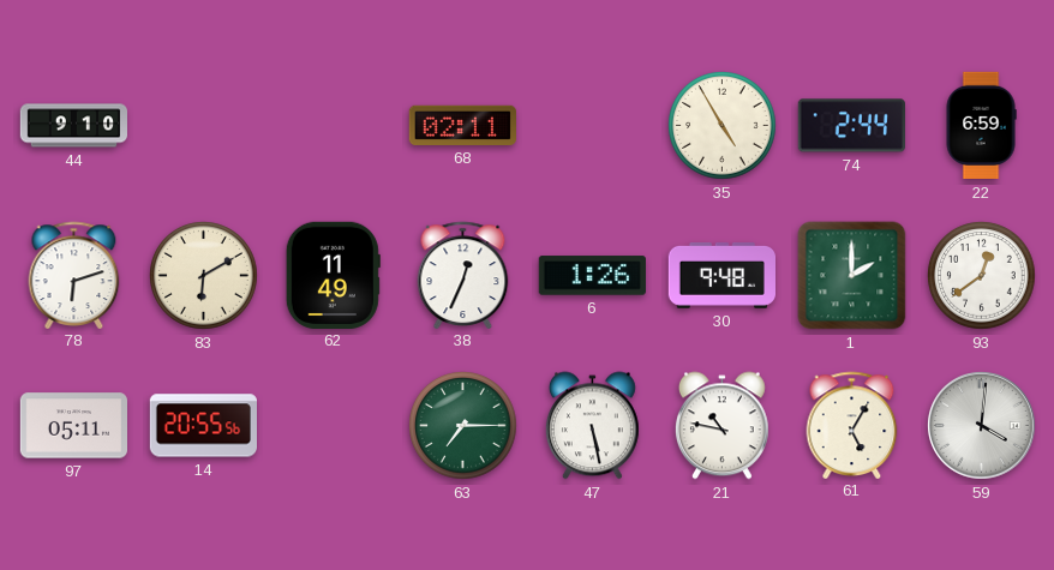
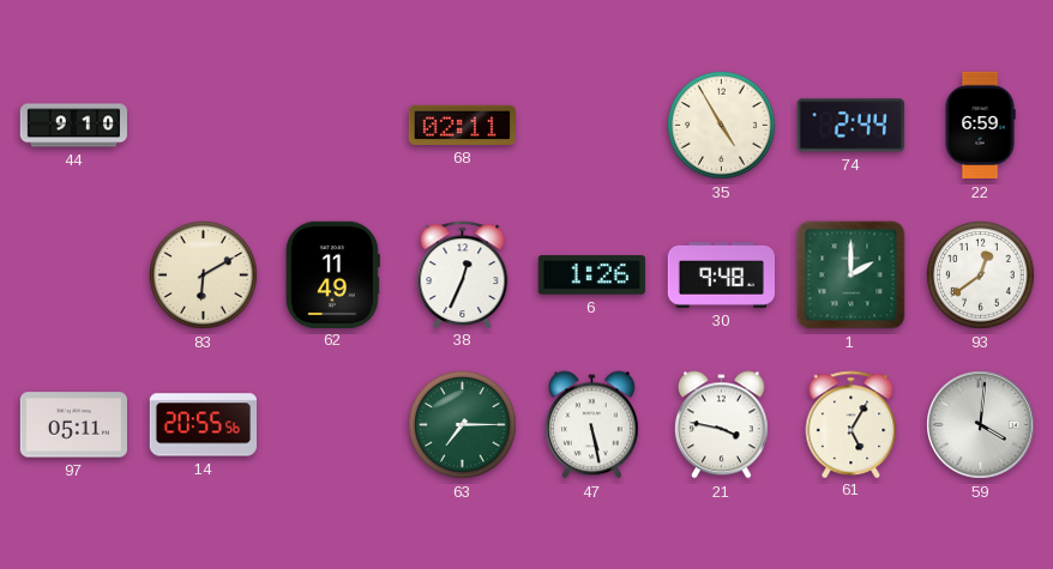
78: 6:12 -> none
21: 10:47 -> 3:47
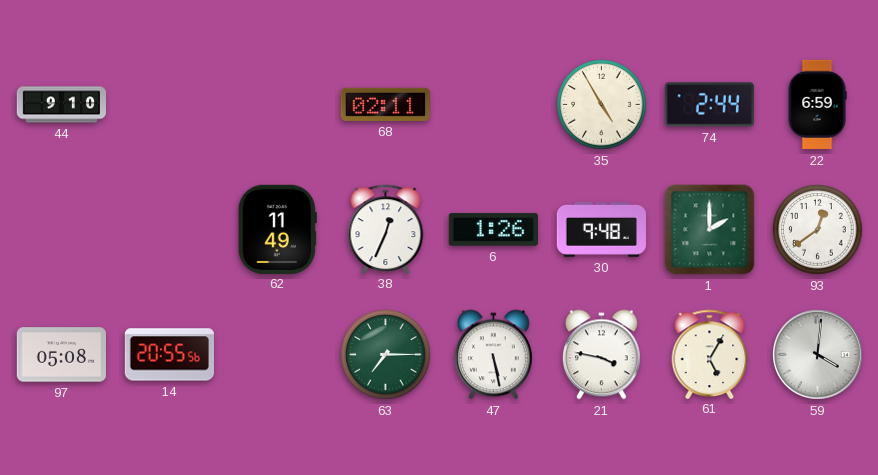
83: 6:10 -> none
97: 05:11 -> 05:08
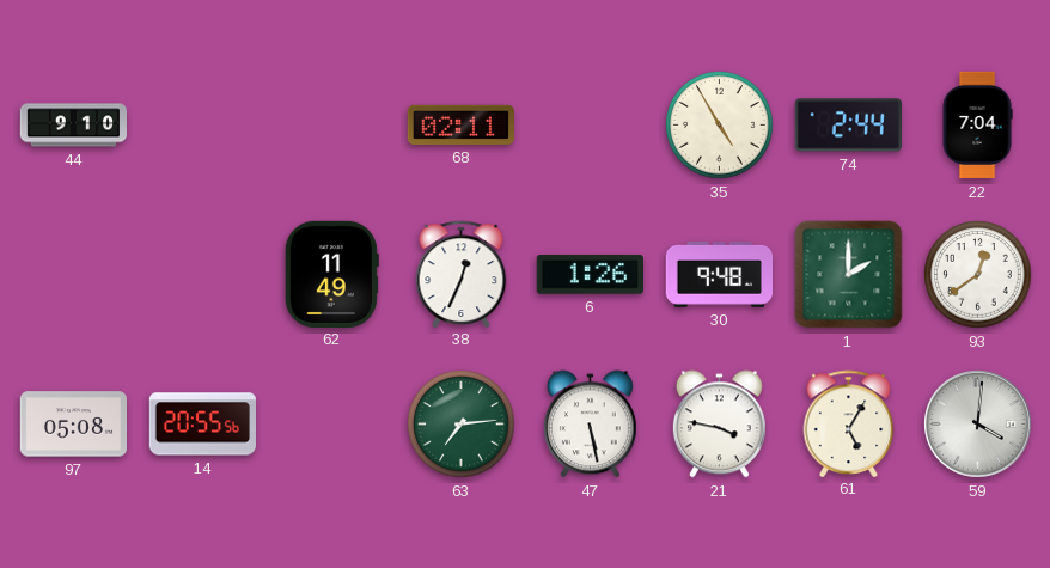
22: 6:59 -> 7:04
63: 7:15 -> 7:14
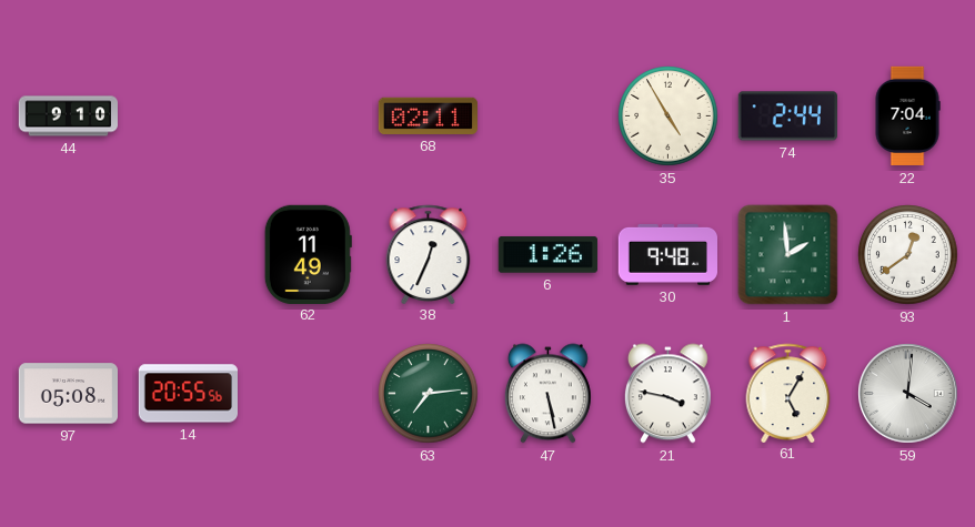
1: 2:00 -> 1:59
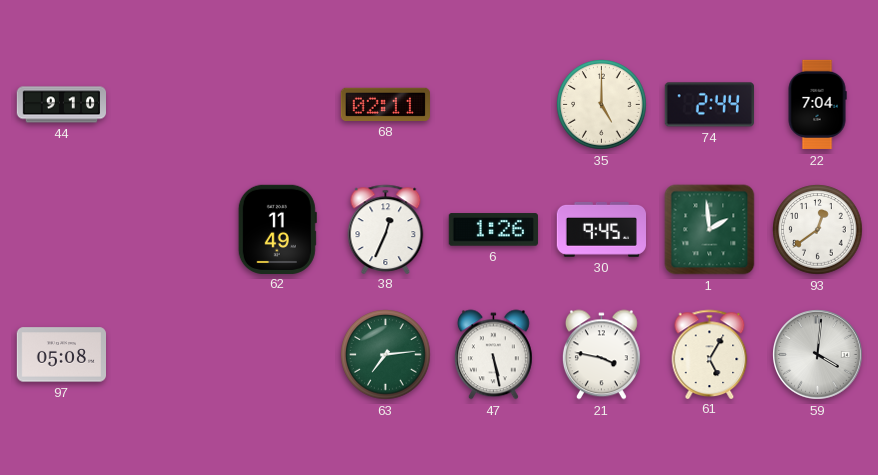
35: 4:55 -> 5:00
30: 9:48 -> 9:45
14: 20:55 -> none
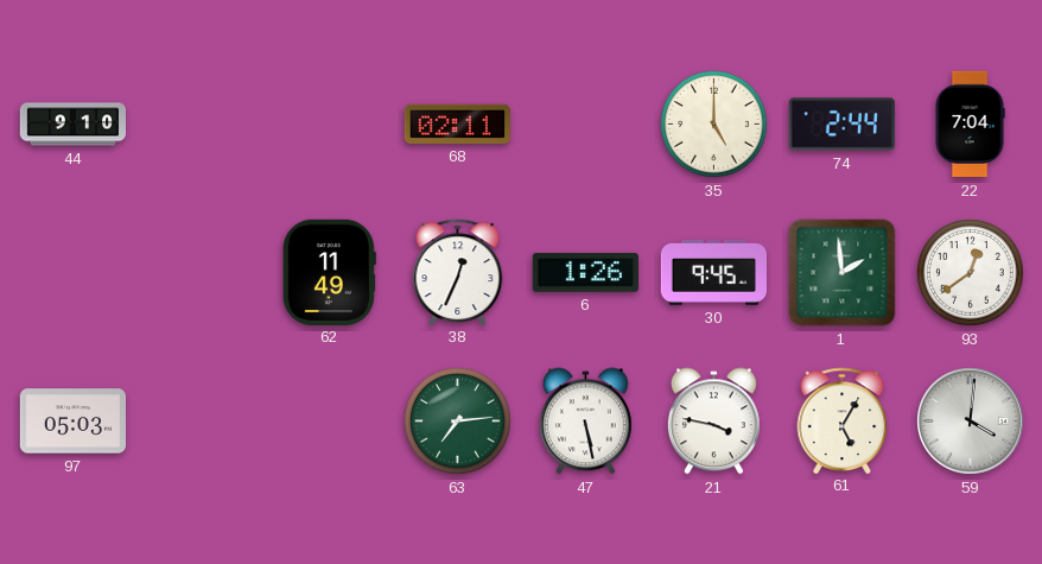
97: 05:08 -> 05:03
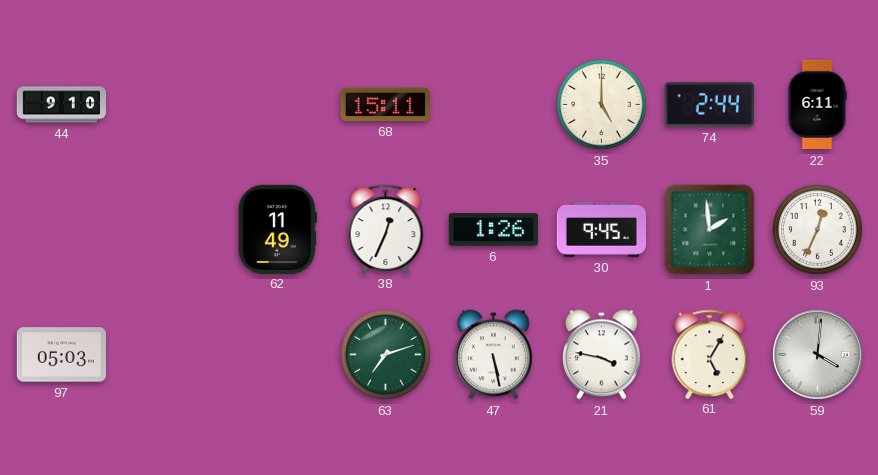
68: 02:11 -> 15:11
22: 7:04 -> 6:11
93: 12:39 -> 12:34
63: 7:14 -> 7:12
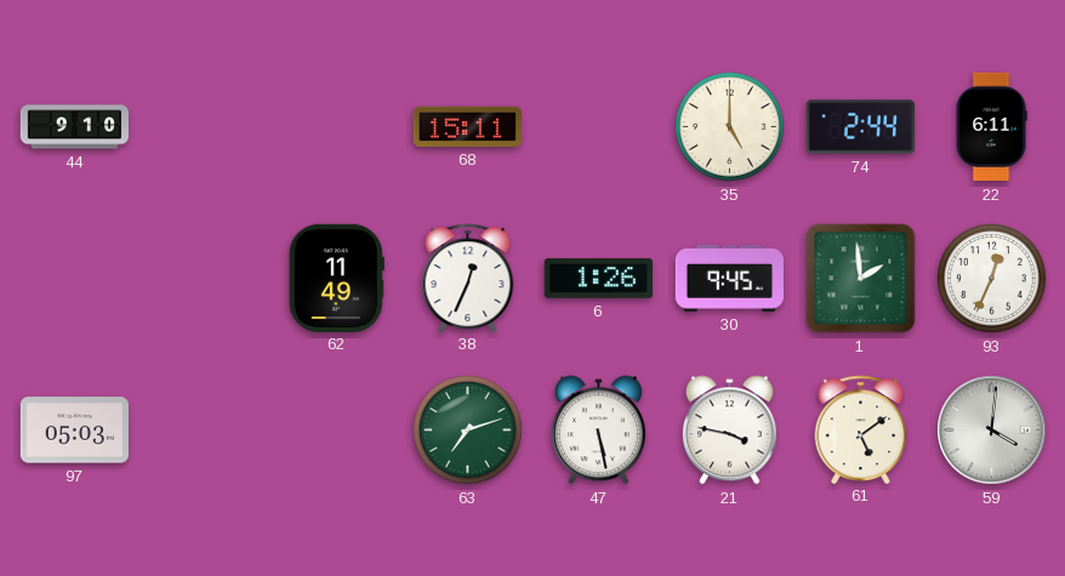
61: 5:05 -> 5:09
